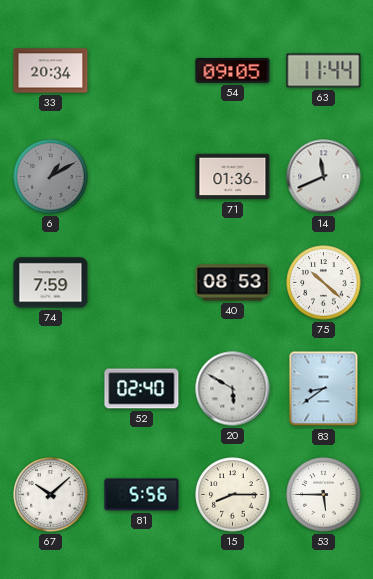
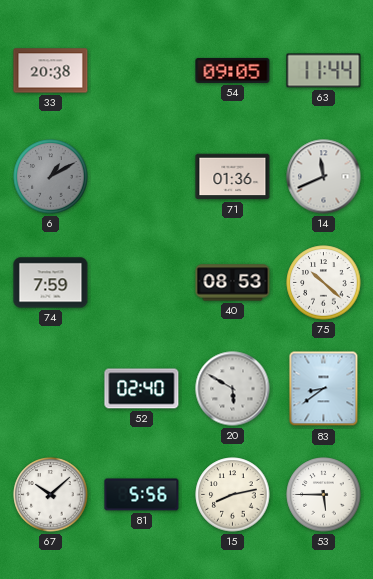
33: 20:34 -> 20:38
15: 8:15 -> 8:13
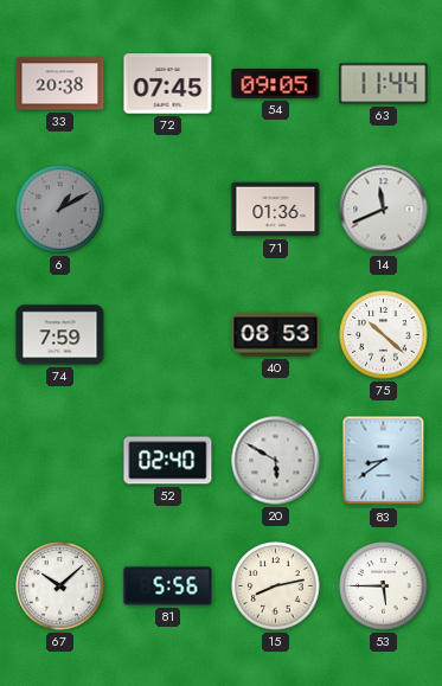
72: none -> 07:45
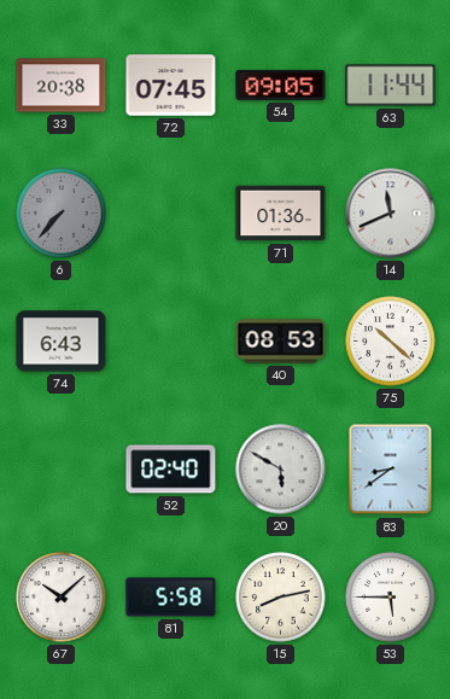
6: 1:10 -> 7:37
74: 7:59 -> 6:43
81: 5:56 -> 5:58
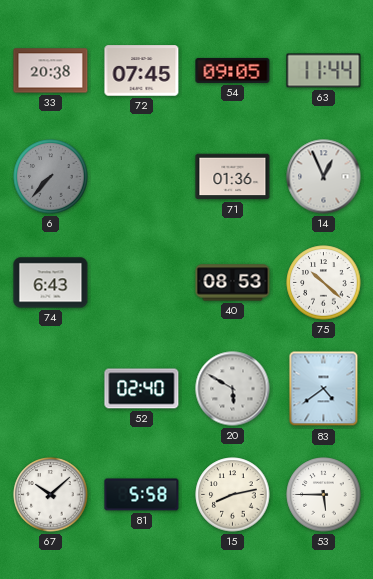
14: 11:41 -> 12:56
83: 8:39 -> 4:39
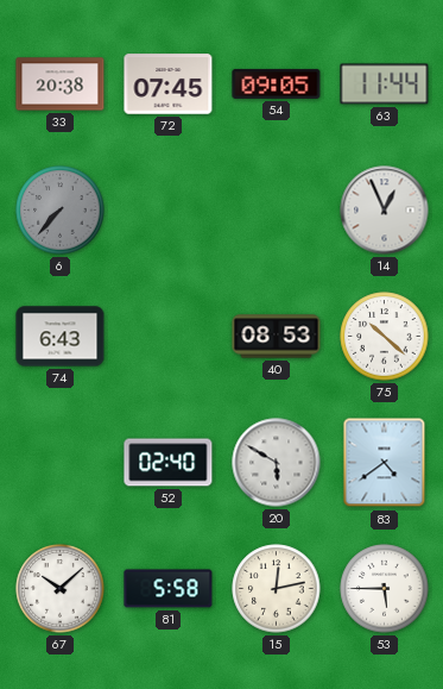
71: 01:36 -> none
15: 8:13 -> 12:13
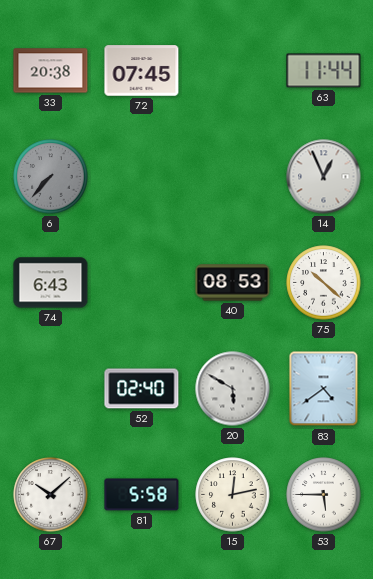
54: 09:05 -> none
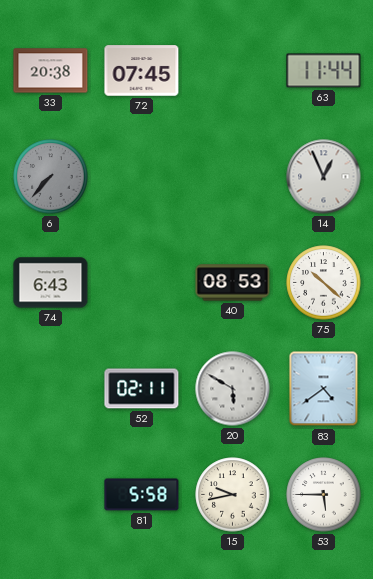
52: 02:40 -> 02:11
67: 10:08 -> none
15: 12:13 -> 9:43
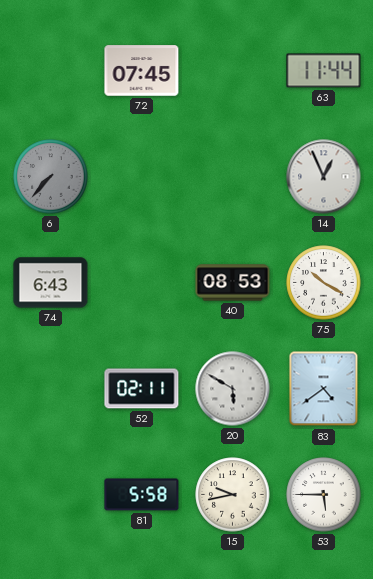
33: 20:38 -> none
75: 10:22 -> 10:20
